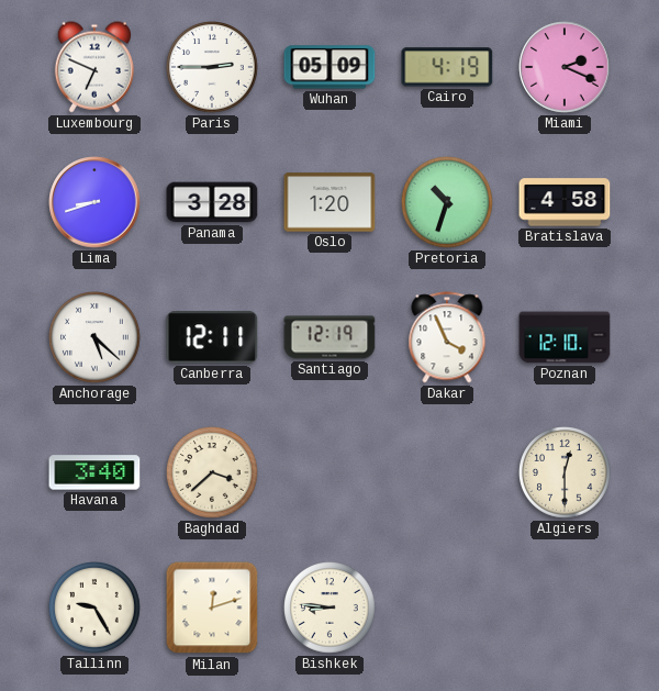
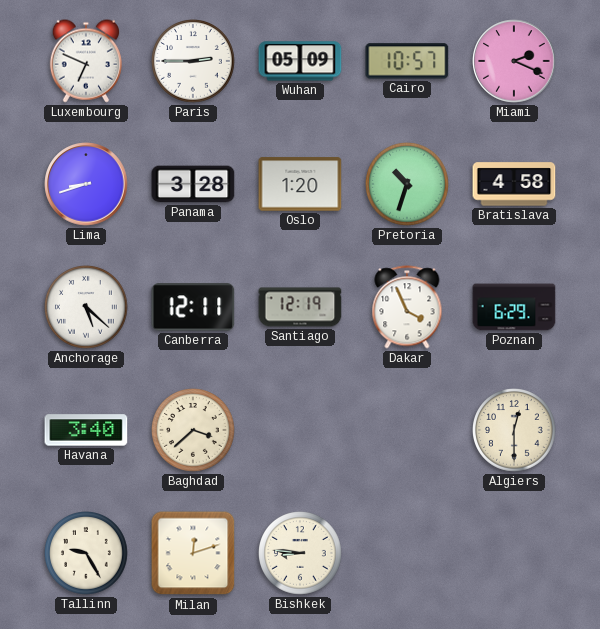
Cairo: 4:19 -> 10:57
Poznan: 12:10 -> 6:29
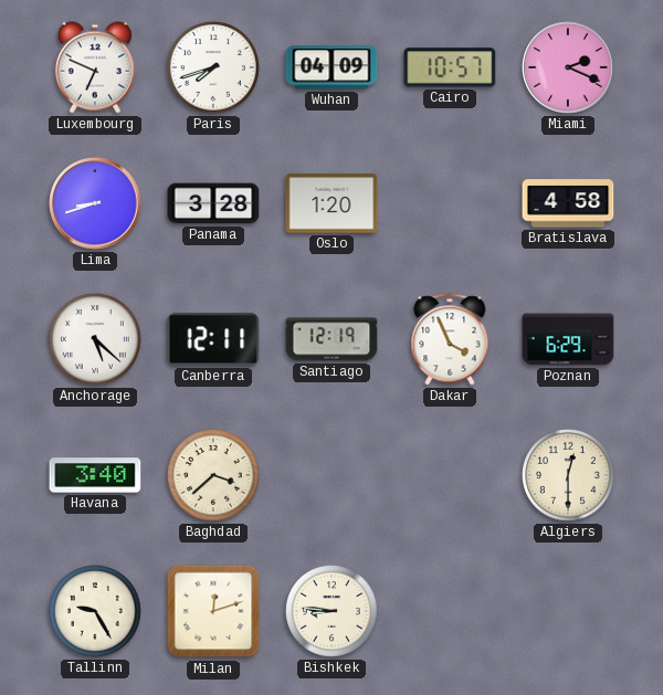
Paris: 2:45 -> 7:42
Wuhan: 05:09 -> 04:09
Pretoria: 10:33 -> none
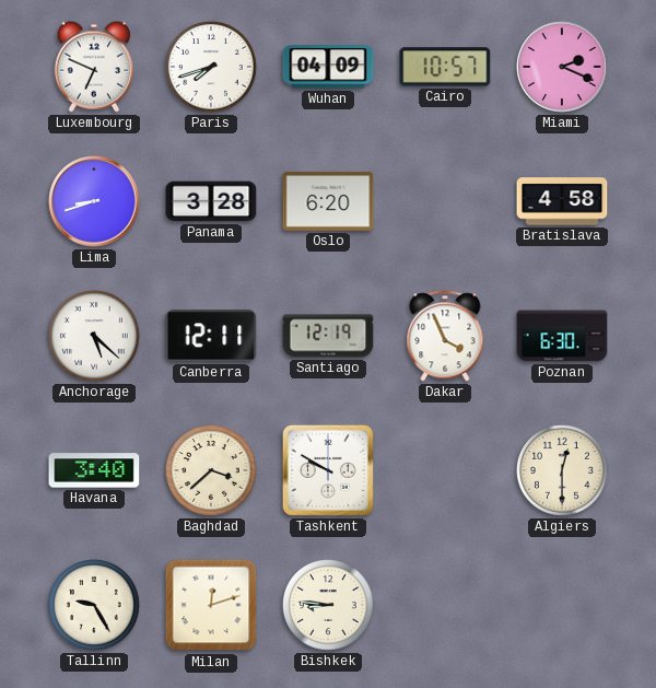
Oslo: 1:20 -> 6:20
Poznan: 6:29 -> 6:30
Tashkent: none -> 9:50
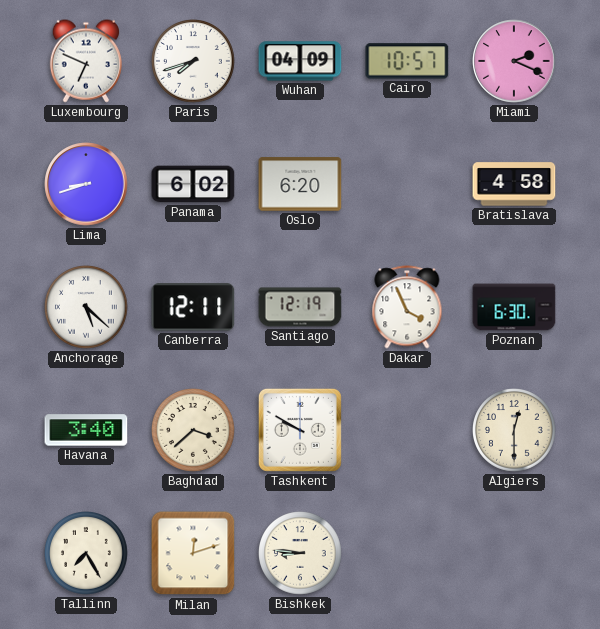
Panama: 3:28 -> 6:02
Tallinn: 9:25 -> 7:25
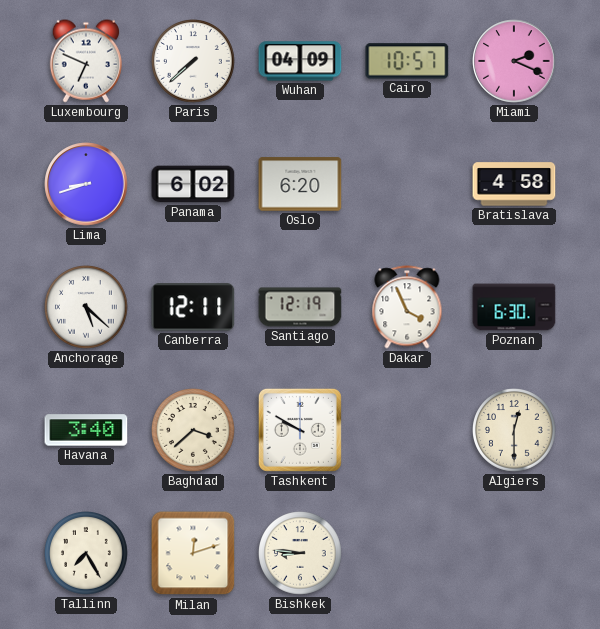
Paris: 7:42 -> 7:38
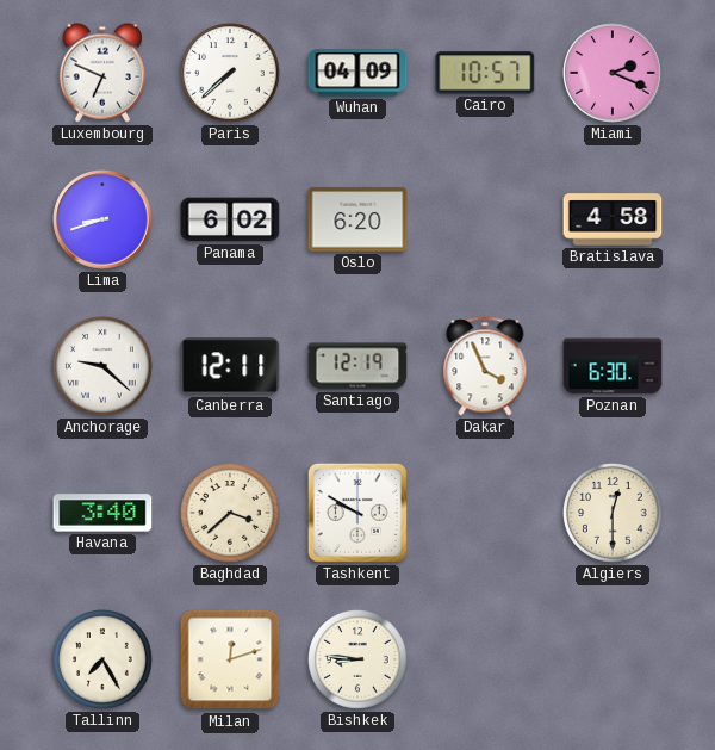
Anchorage: 5:22 -> 9:22
